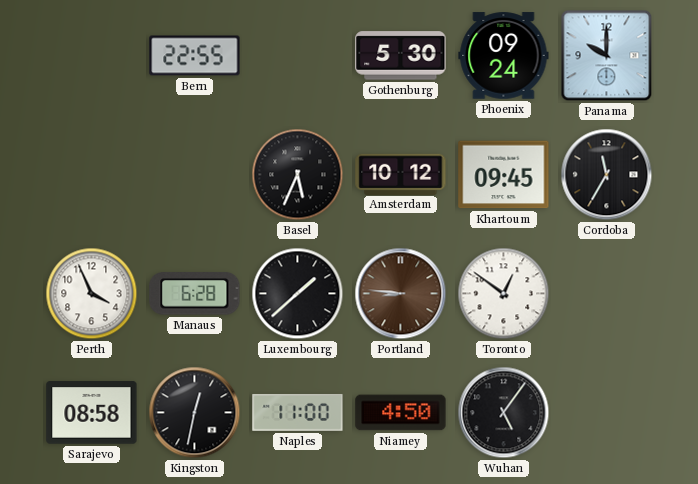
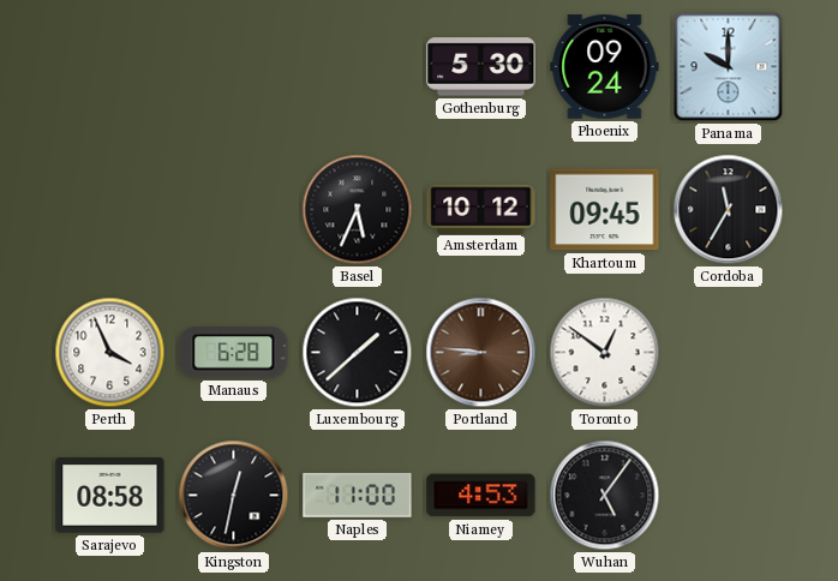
Bern: 22:55 -> none
Niamey: 4:50 -> 4:53
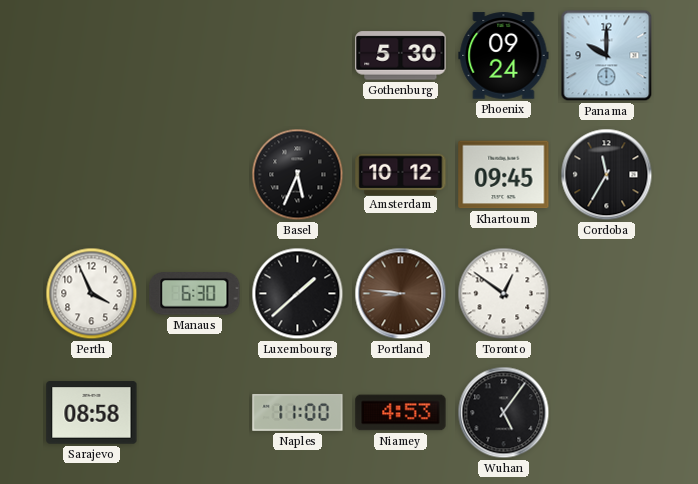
Manaus: 6:28 -> 6:30
Kingston: 12:32 -> none
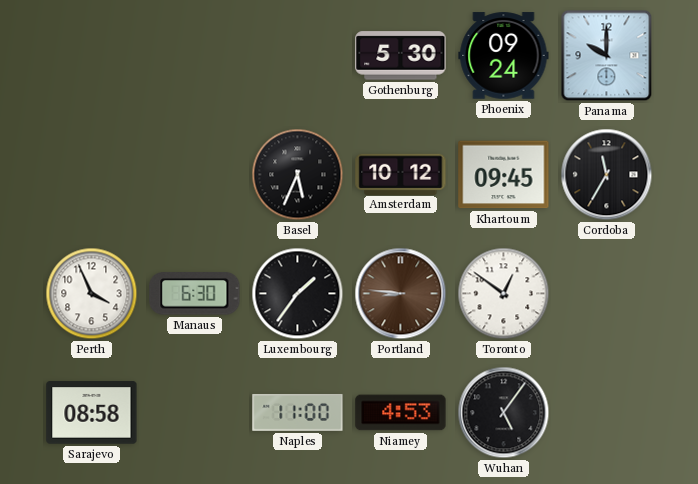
Luxembourg: 1:38 -> 1:36
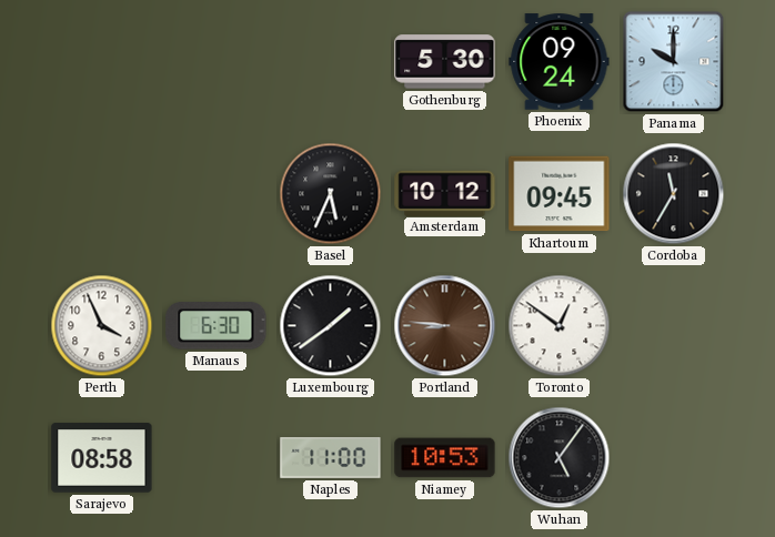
Luxembourg: 1:36 -> 1:39
Niamey: 4:53 -> 10:53
